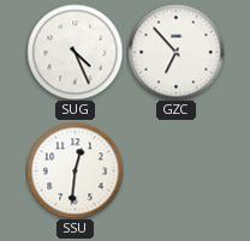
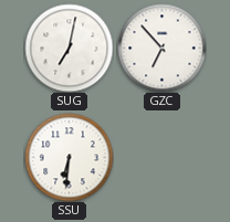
SUG: 4:26 -> 7:02
SSU: 12:31 -> 6:31
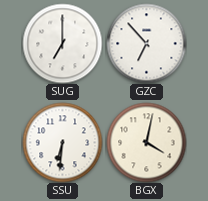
SUG: 7:02 -> 7:00
BGX: none -> 4:02
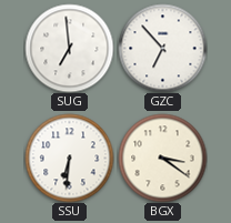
SUG: 7:00 -> 6:59
BGX: 4:02 -> 3:21
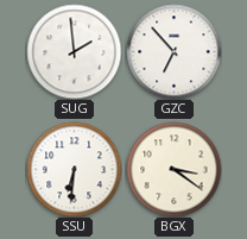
SUG: 6:59 -> 1:59
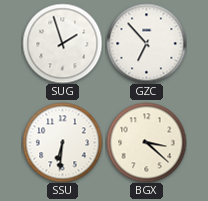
SUG: 1:59 -> 1:57
BGX: 3:21 -> 3:22
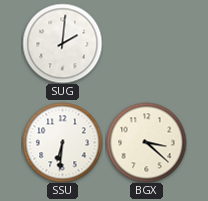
SUG: 1:57 -> 2:01
GZC: 6:53 -> none
